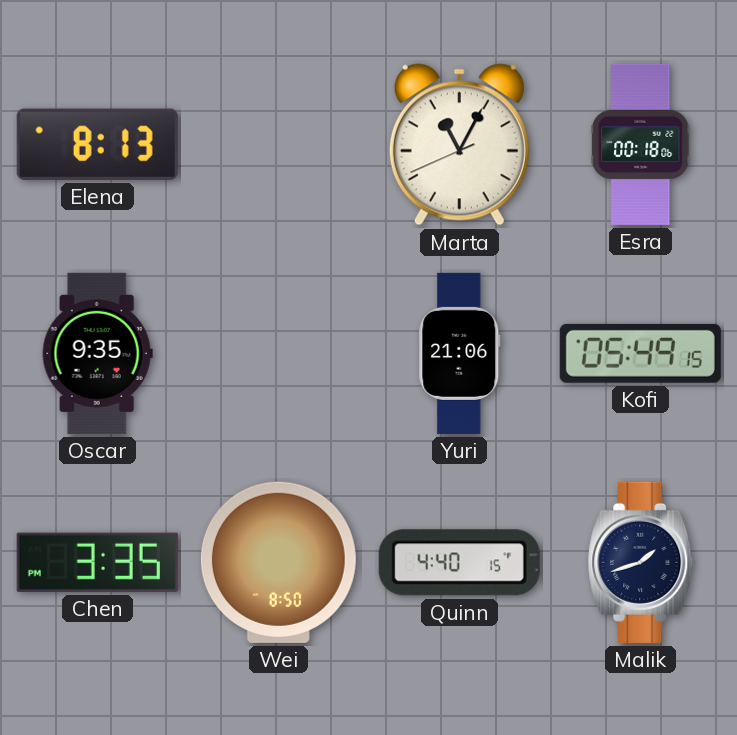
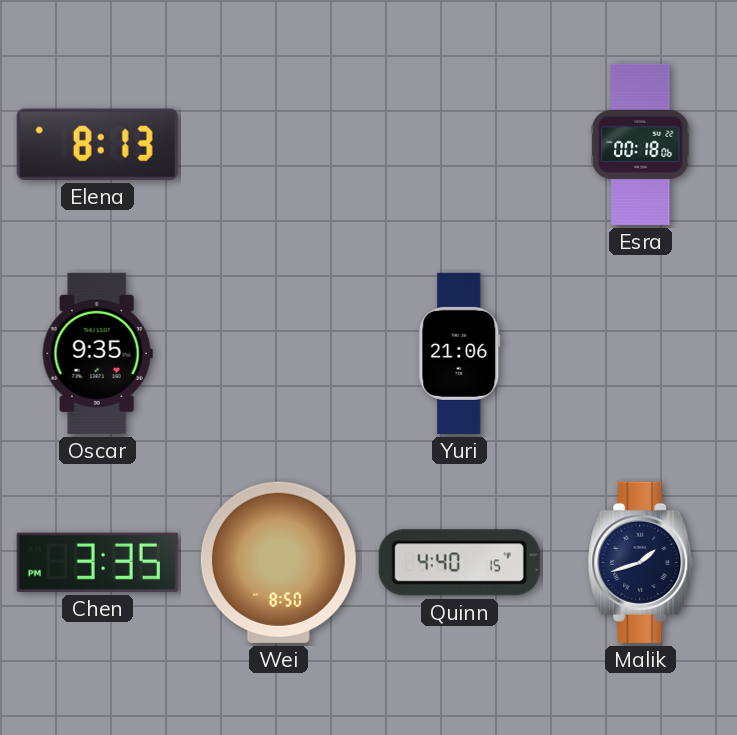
Marta: 11:04 -> none
Kofi: 05:49 -> none
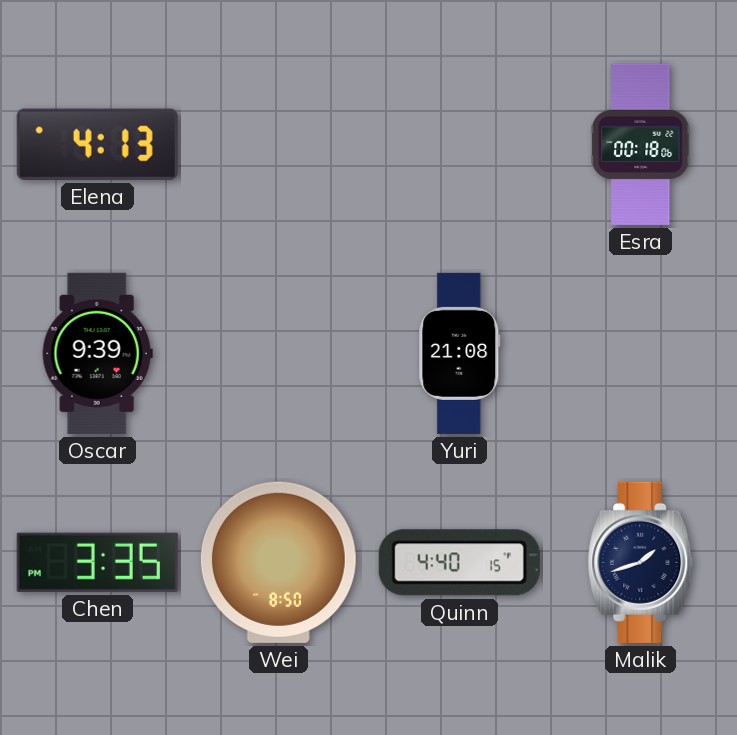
Elena: 8:13 -> 4:13
Oscar: 9:35 -> 9:39
Yuri: 21:06 -> 21:08
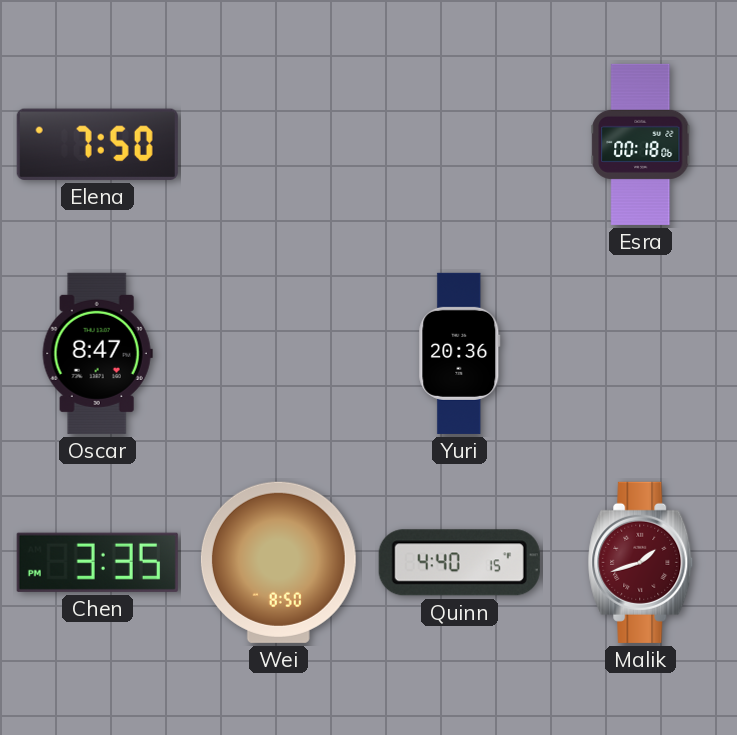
Elena: 4:13 -> 7:50
Oscar: 9:39 -> 8:47
Yuri: 21:08 -> 20:36
Malik dial: navy -> burgundy
